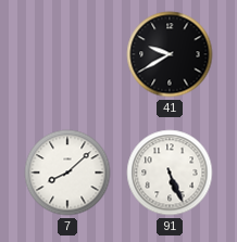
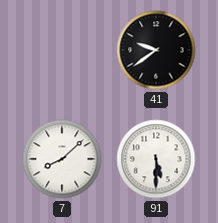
41: 9:40 -> 9:39
91: 5:26 -> 5:30
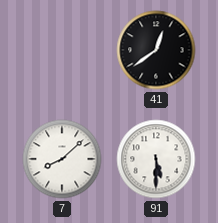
41: 9:39 -> 12:39
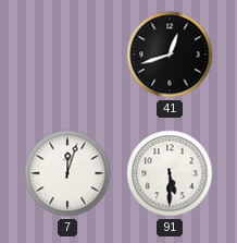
41: 12:39 -> 12:42
7: 8:08 -> 12:03
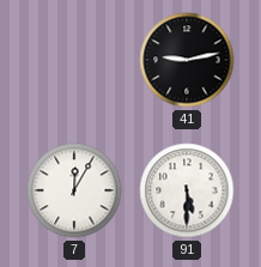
41: 12:42 -> 9:13
7: 12:03 -> 12:05
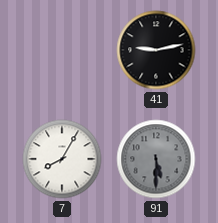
7: 12:05 -> 8:05
91 dial: white -> grey
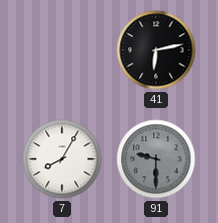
41: 9:13 -> 6:13
91: 5:30 -> 9:30
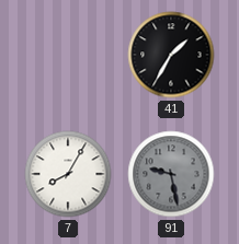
41: 6:13 -> 1:35
91: 9:30 -> 9:28
